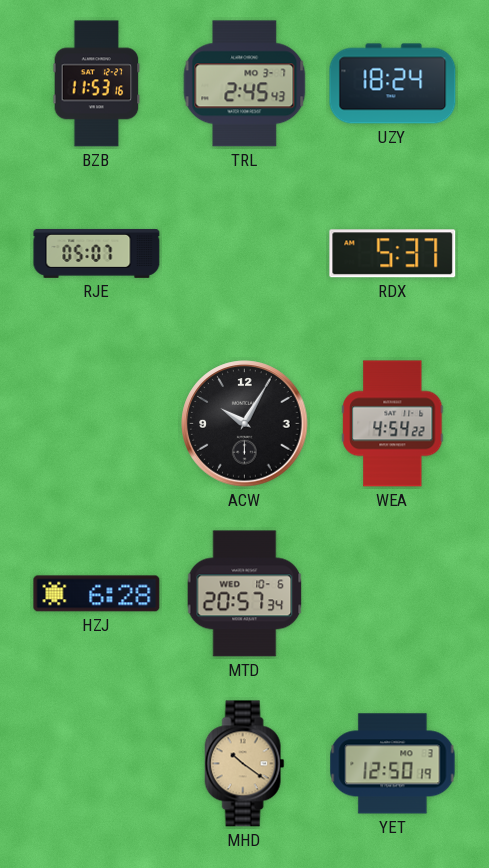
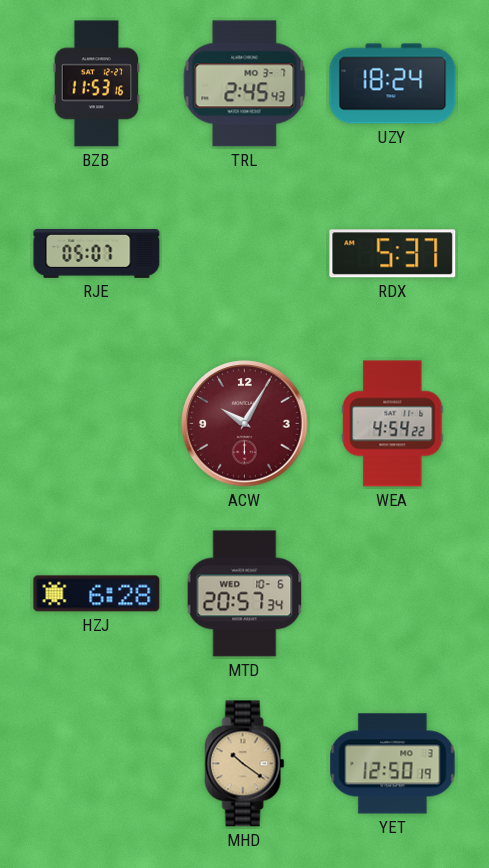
ACW dial: black -> burgundy
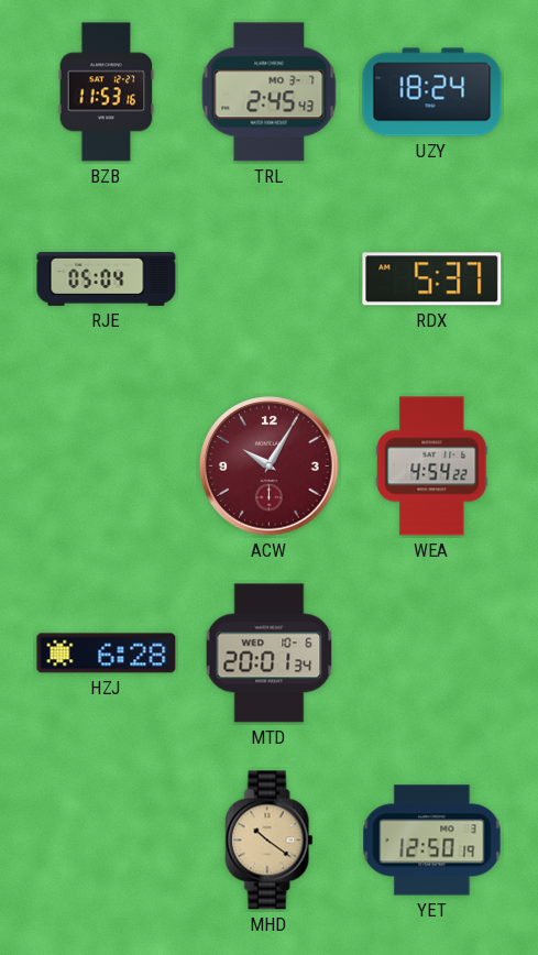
RJE: 05:07 -> 05:04
MTD: 20:57 -> 20:01
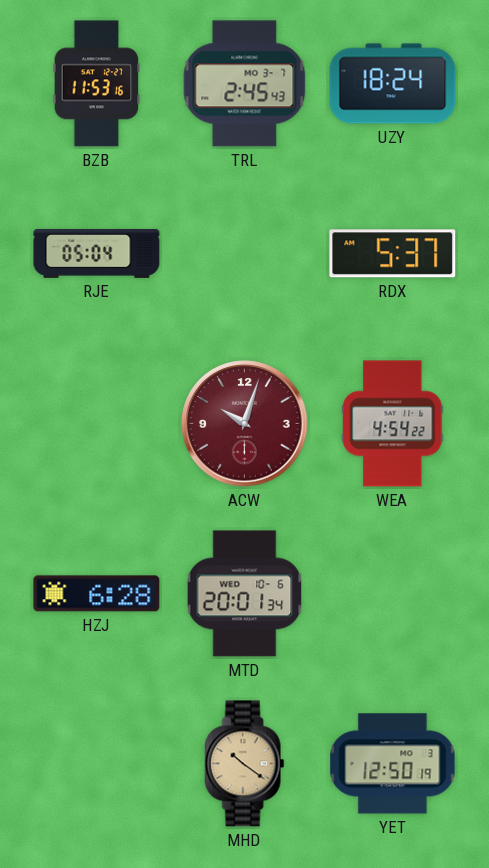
ACW: 10:05 -> 10:03
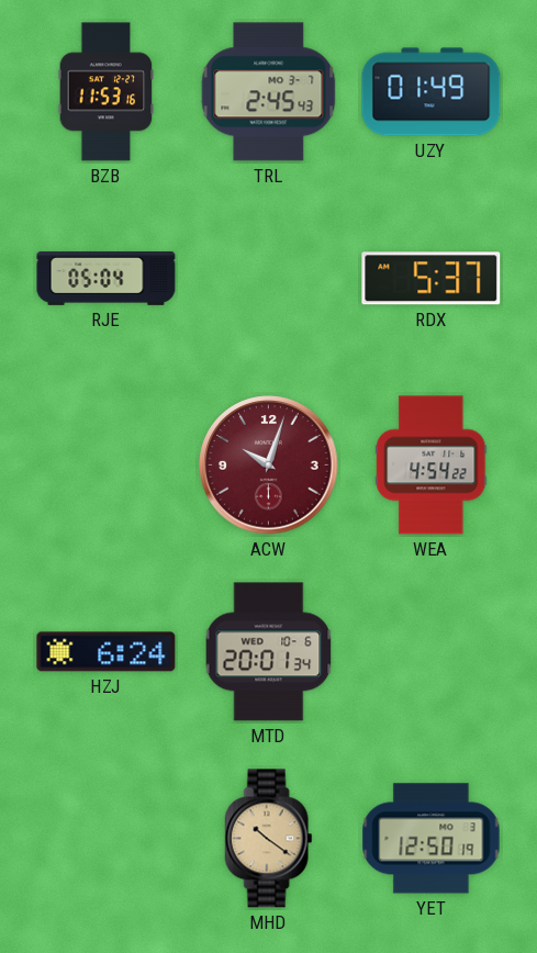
UZY: 18:24 -> 01:49
HZJ: 6:28 -> 6:24
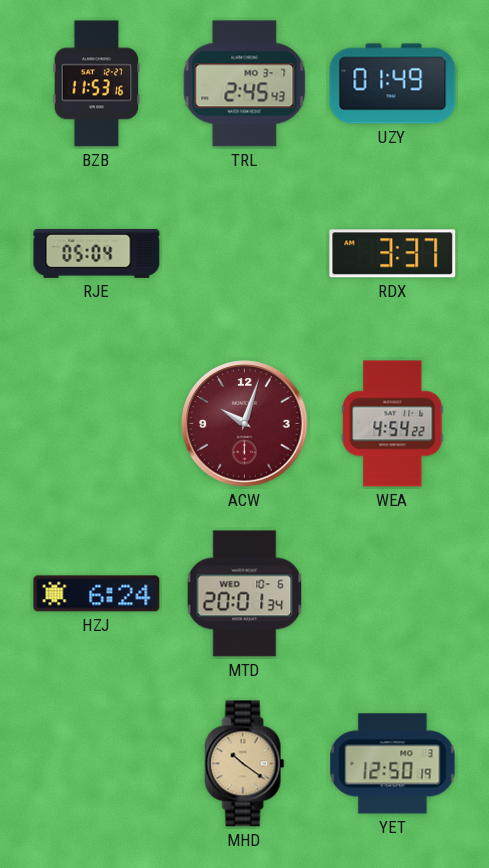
RDX: 5:37 -> 3:37
